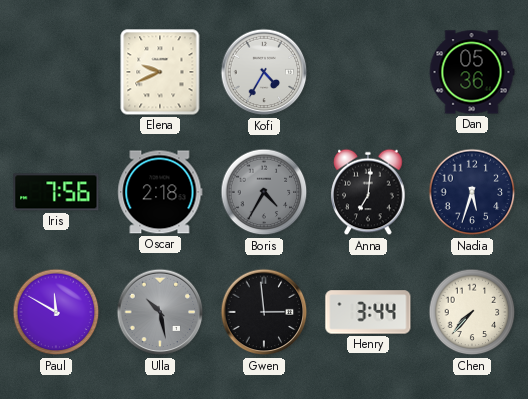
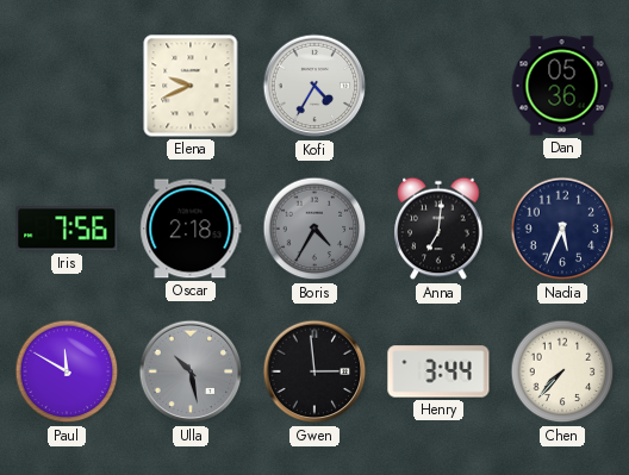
Nadia: 5:33 -> 5:34
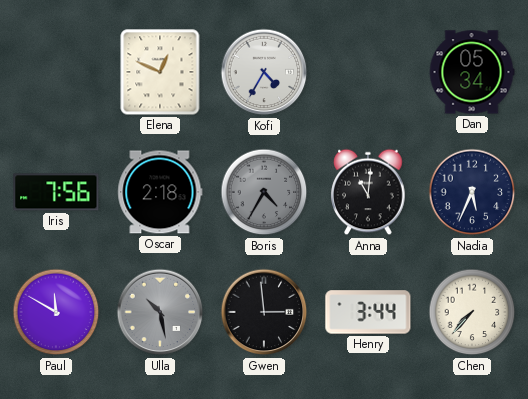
Elena: 9:41 -> 12:49
Dan: 05:36 -> 05:34
Anna: 7:01 -> 11:01
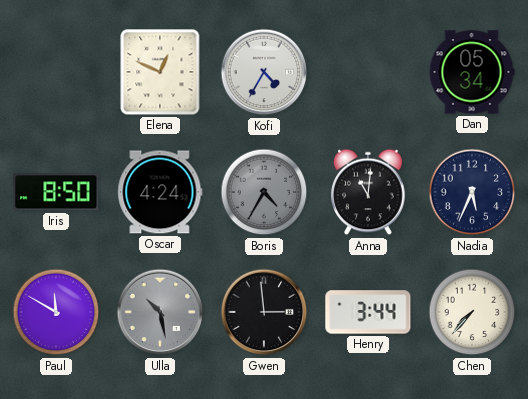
Iris: 7:56 -> 8:50
Oscar: 2:18 -> 4:24
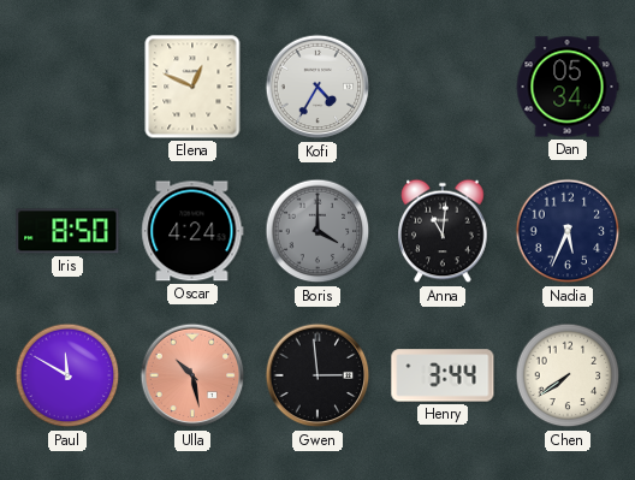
Boris: 4:35 -> 4:00
Ulla dial: grey -> salmon
Chen: 7:37 -> 7:39
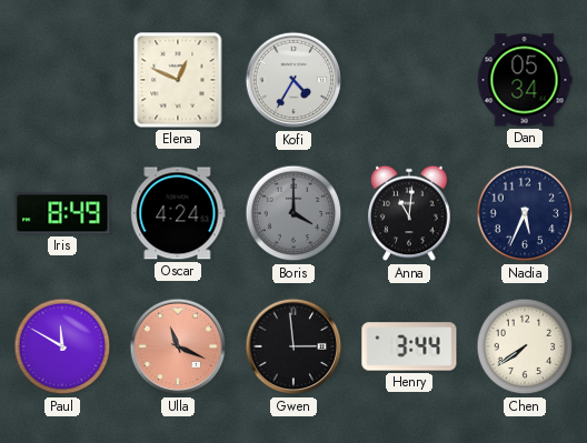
Iris: 8:50 -> 8:49
Ulla: 10:28 -> 11:19
